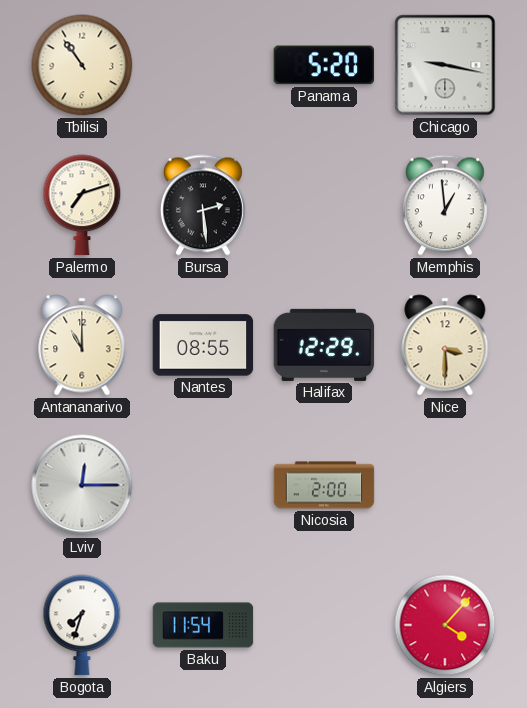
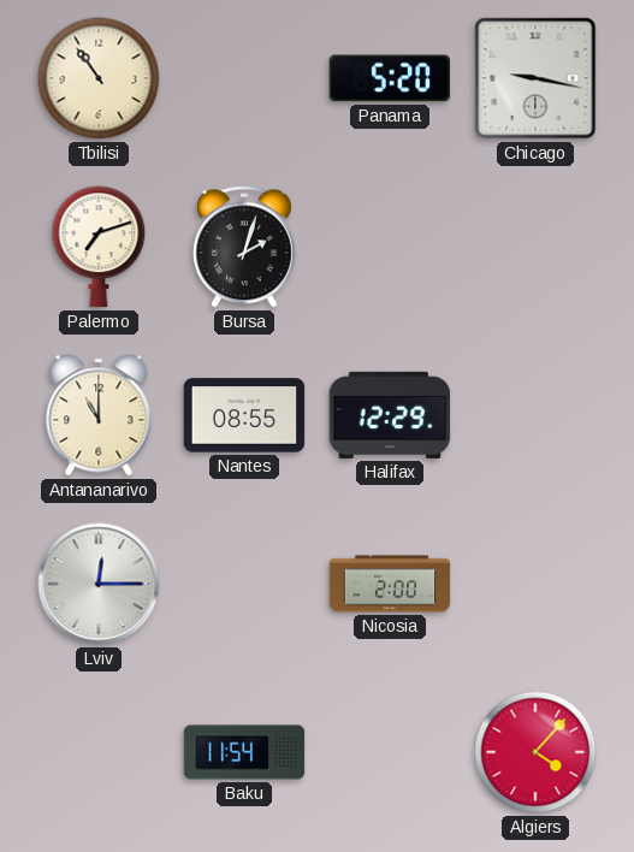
Bursa: 2:29 -> 2:03
Memphis: 12:59 -> none
Nice: 3:30 -> none
Bogota: 7:33 -> none
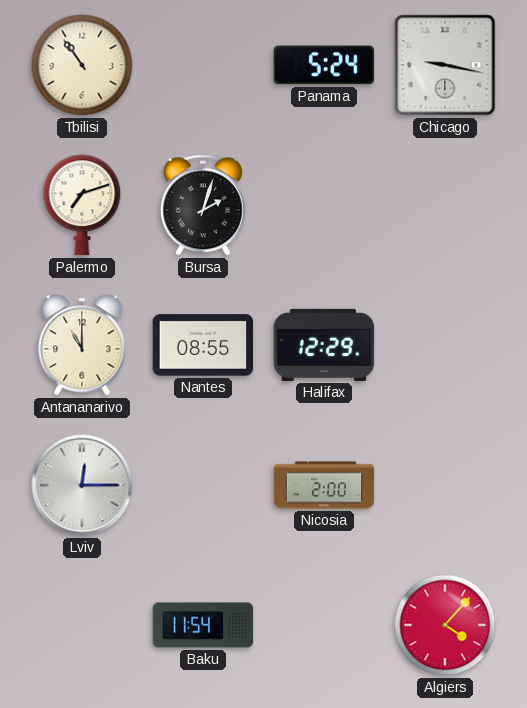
Panama: 5:20 -> 5:24
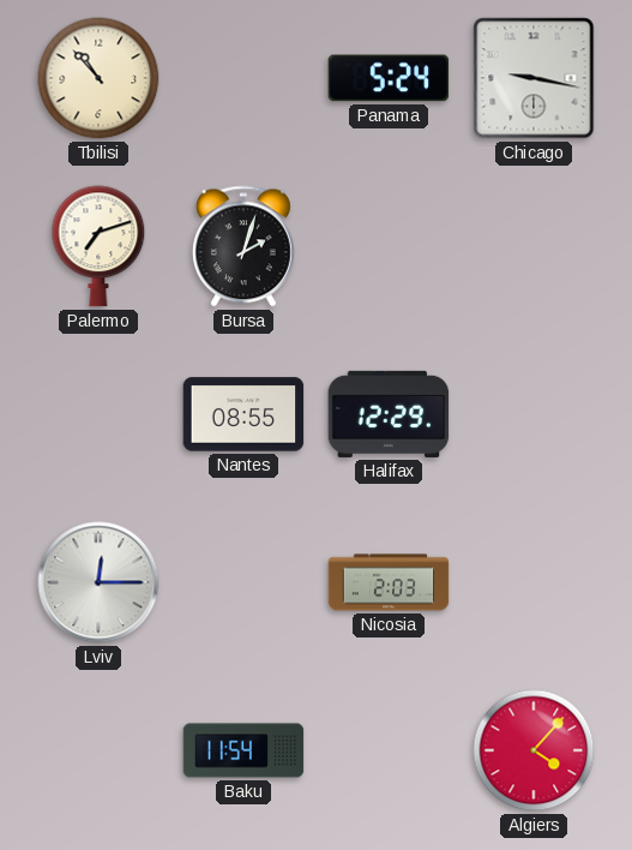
Tbilisi: 10:54 -> 10:53
Antananarivo: 11:00 -> none
Nicosia: 2:00 -> 2:03
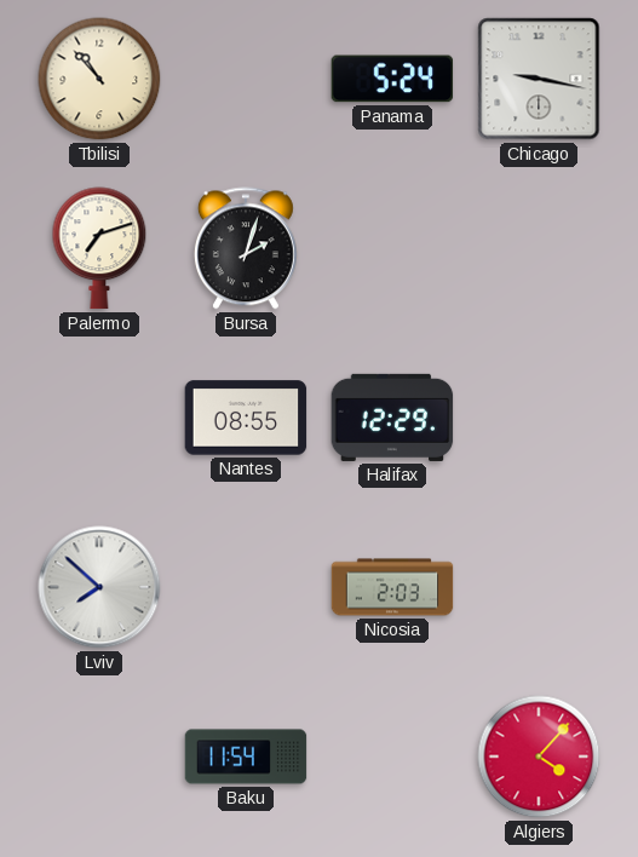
Lviv: 12:15 -> 7:52
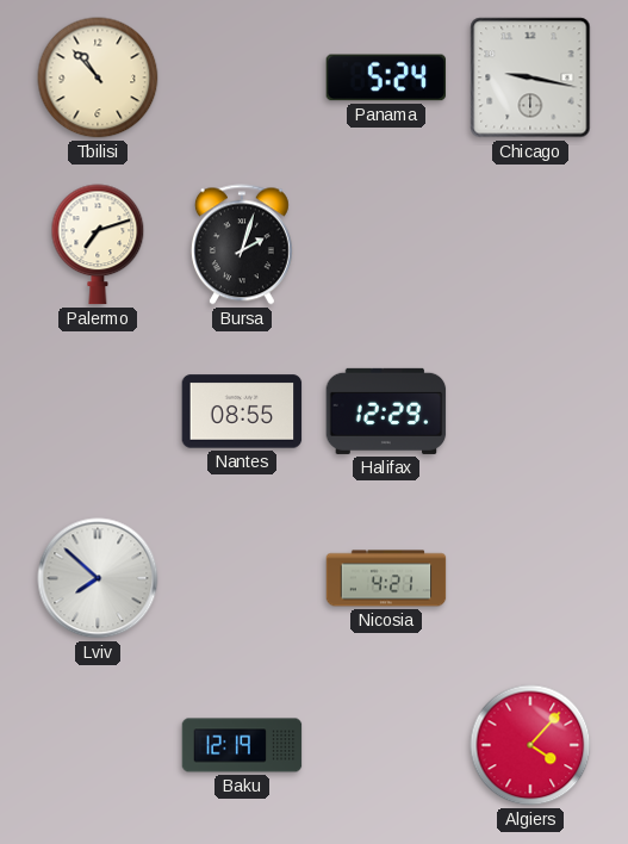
Nicosia: 2:03 -> 4:21
Baku: 11:54 -> 12:19
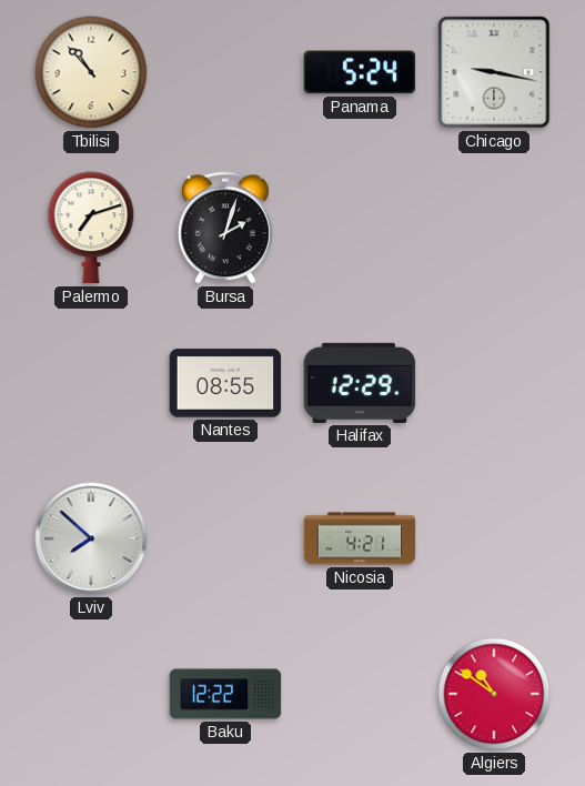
Baku: 12:19 -> 12:22
Algiers: 4:07 -> 10:51
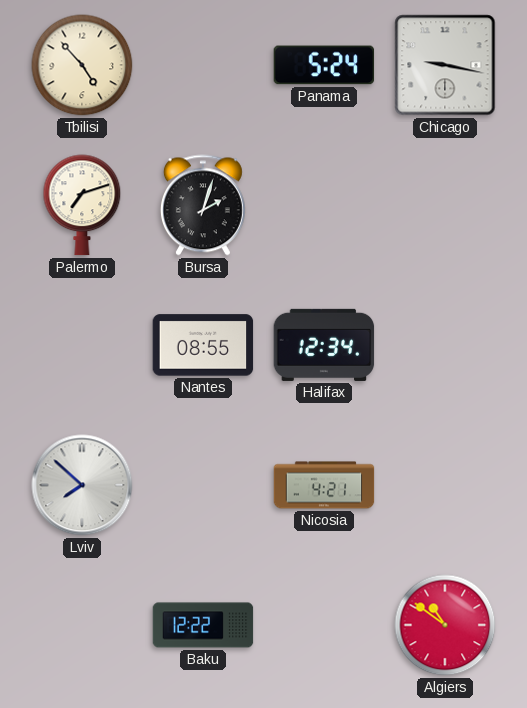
Tbilisi: 10:53 -> 4:53
Halifax: 12:29 -> 12:34
